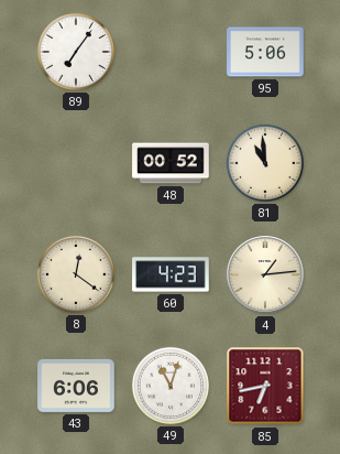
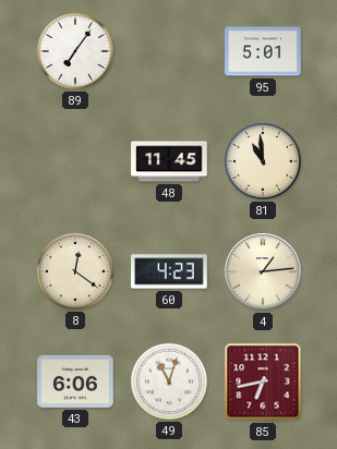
95: 5:06 -> 5:01
48: 00:52 -> 11:45
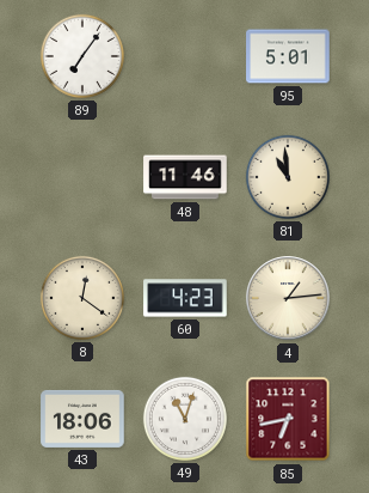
48: 11:45 -> 11:46
43: 6:06 -> 18:06
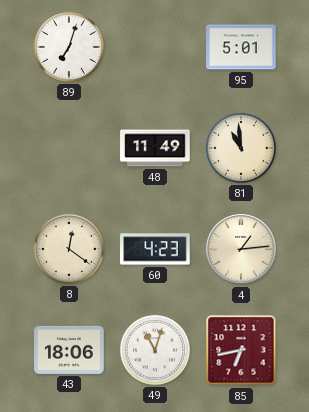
89: 7:06 -> 7:03
48: 11:46 -> 11:49
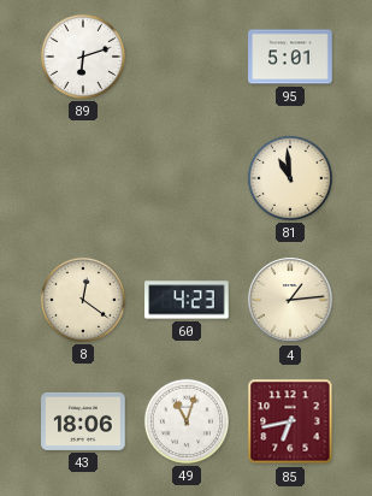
89: 7:03 -> 6:12
48: 11:49 -> none
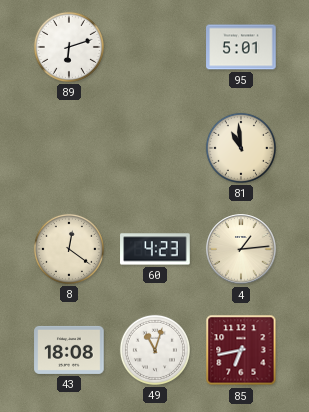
43: 18:06 -> 18:08
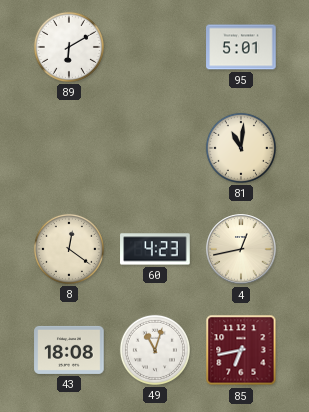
89: 6:12 -> 6:10
81: 10:59 -> 11:01
4: 1:14 -> 12:43
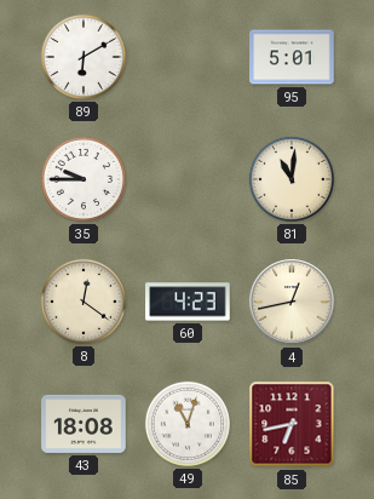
35: none -> 9:45
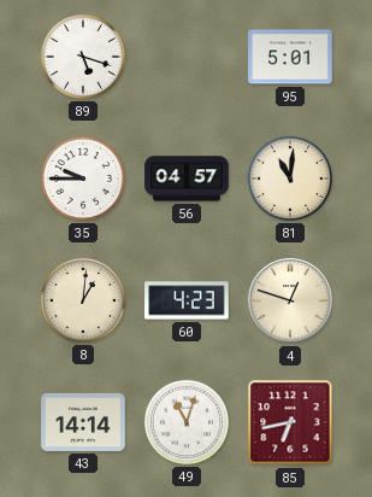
89: 6:10 -> 5:18
56: none -> 04:57
8: 12:21 -> 1:01
4: 12:43 -> 12:48
43: 18:08 -> 14:14
